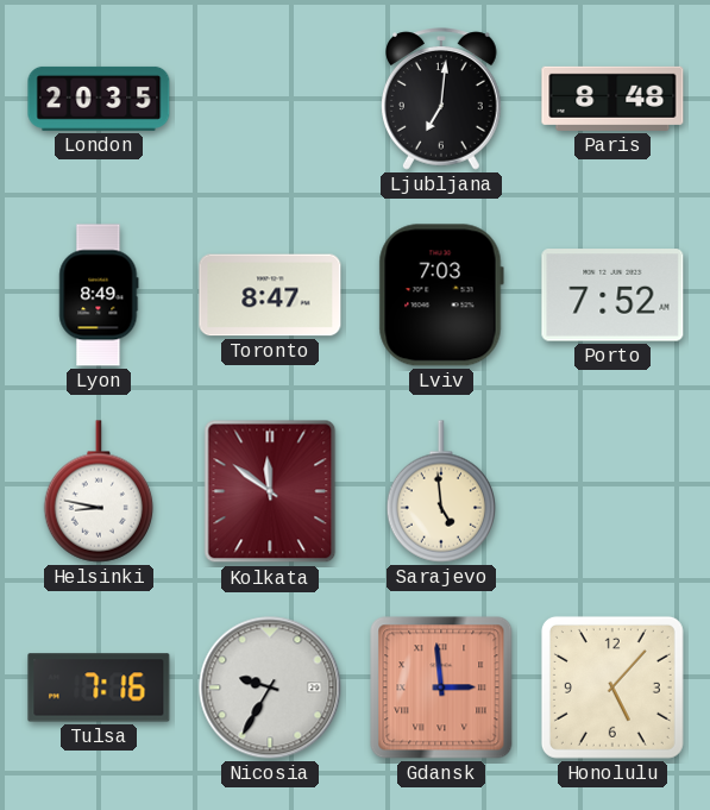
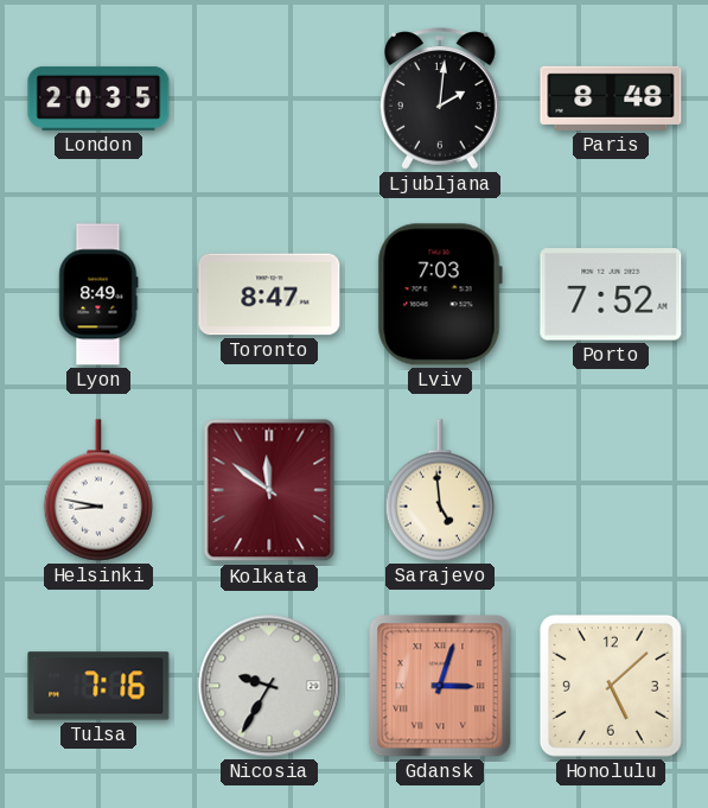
Ljubljana: 7:01 -> 2:01
Gdansk: 2:59 -> 3:03
Honolulu: 5:07 -> 5:08
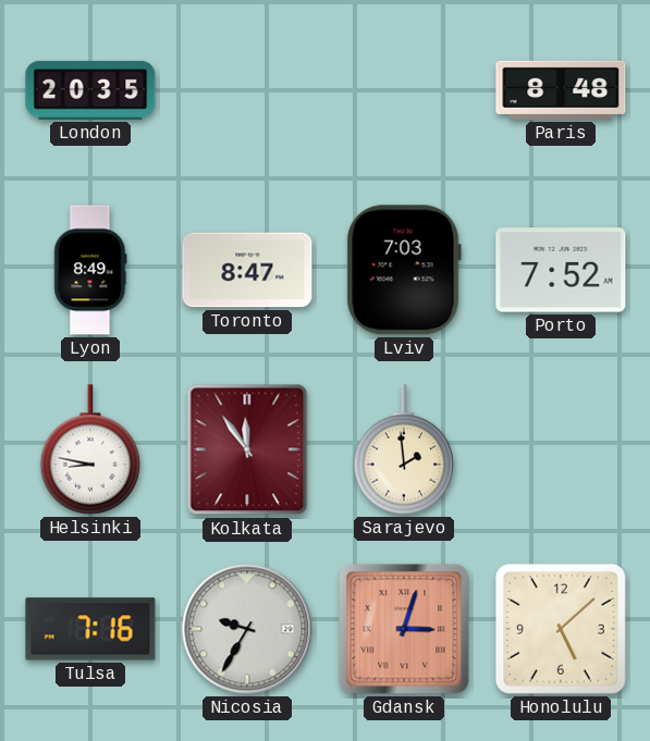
Ljubljana: 2:01 -> none
Kolkata: 11:51 -> 11:54
Sarajevo: 4:59 -> 1:59
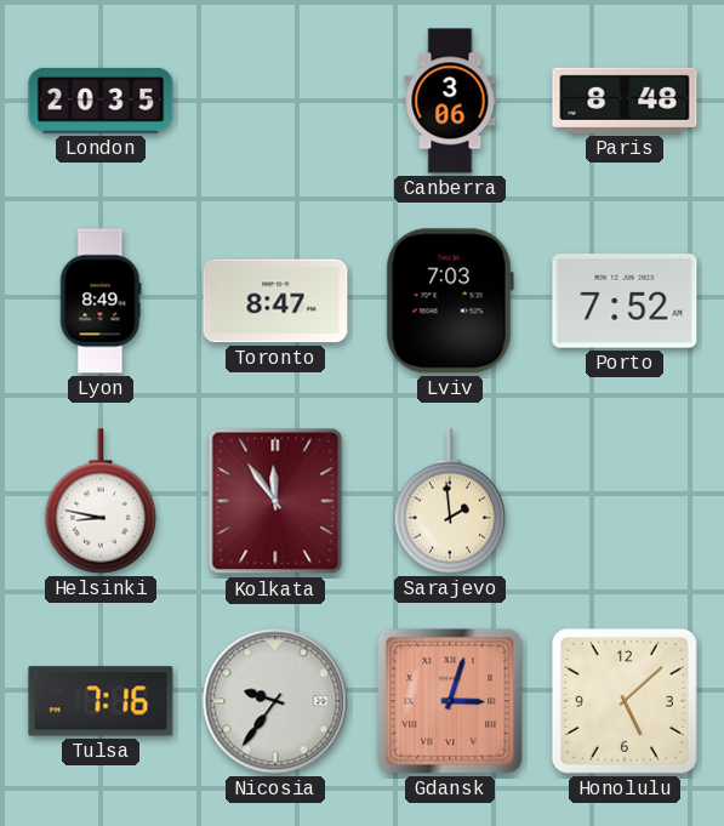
Canberra: none -> 3:06
Nicosia: 9:35 -> 9:36
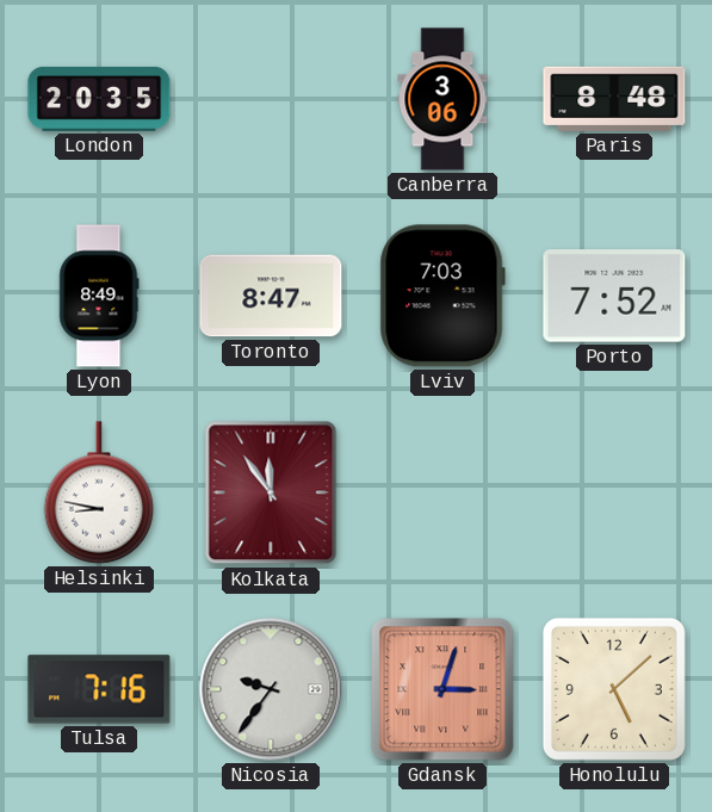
Sarajevo: 1:59 -> none
